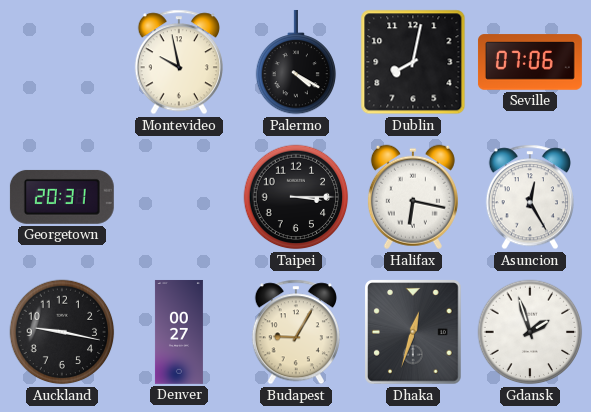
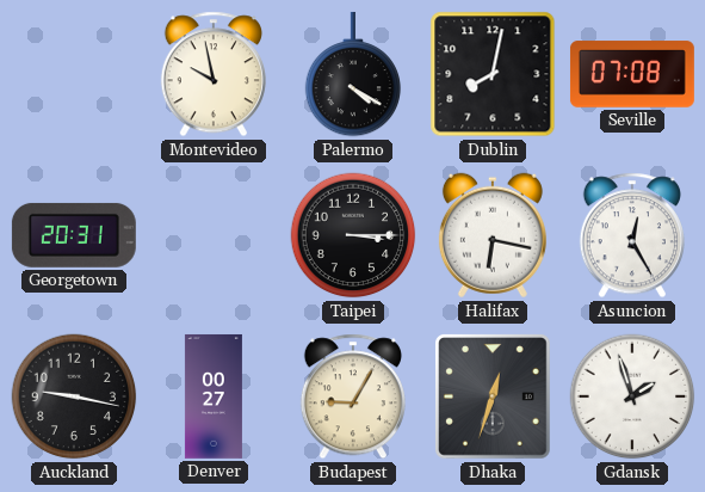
Seville: 07:06 -> 07:08
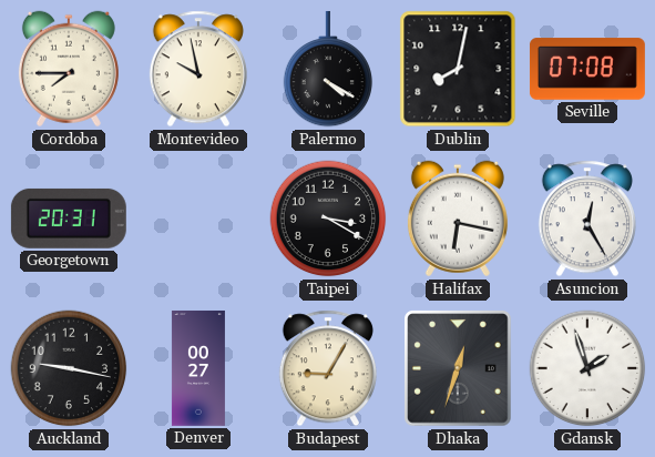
Cordoba: none -> 7:45
Taipei: 3:15 -> 3:20
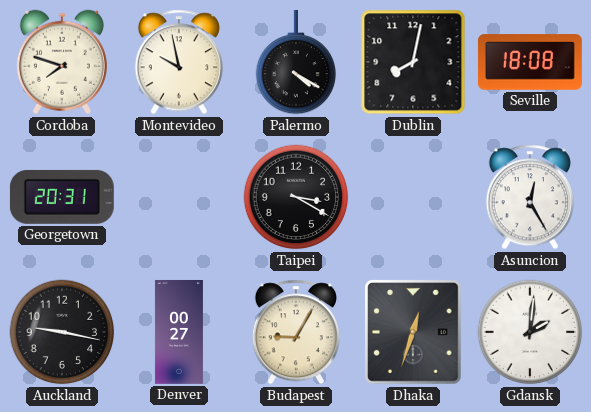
Cordoba: 7:45 -> 7:48
Seville: 07:08 -> 18:08
Halifax: 6:17 -> none
Gdansk: 1:57 -> 2:01
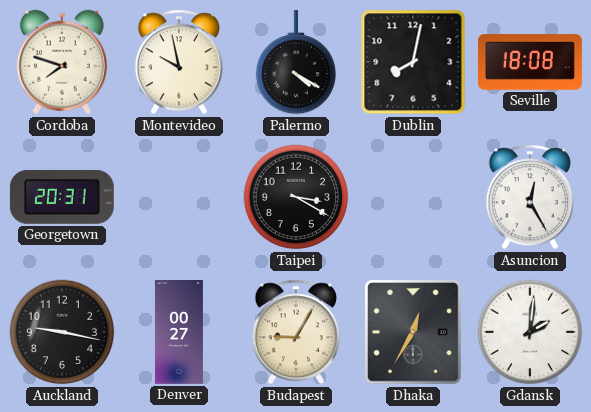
Dhaka: 12:33 -> 12:35
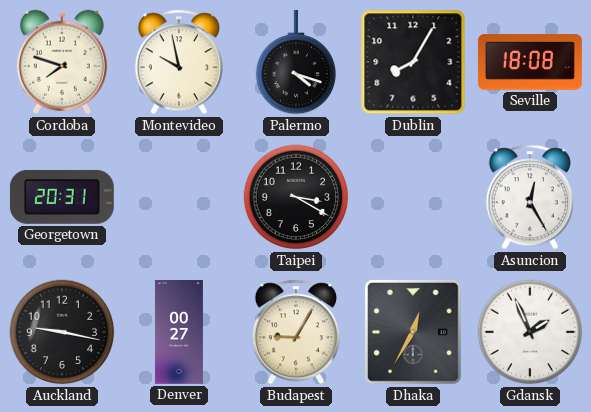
Palermo: 4:20 -> 4:18
Dublin: 8:02 -> 8:05
Gdansk: 2:01 -> 1:56
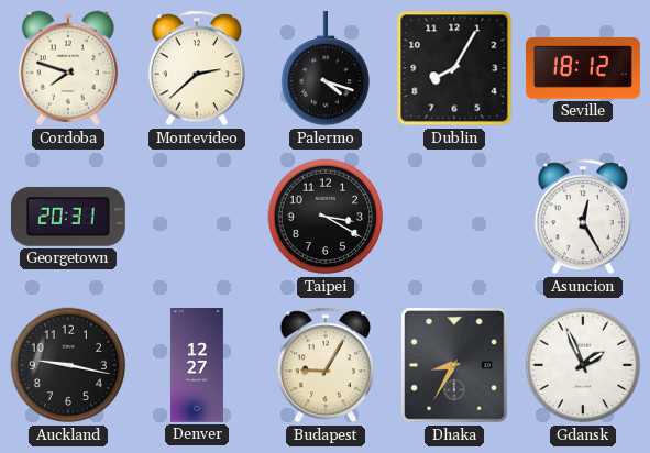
Montevideo: 9:58 -> 2:38
Seville: 18:08 -> 18:12
Denver: 00:27 -> 12:27
Dhaka: 12:35 -> 8:35
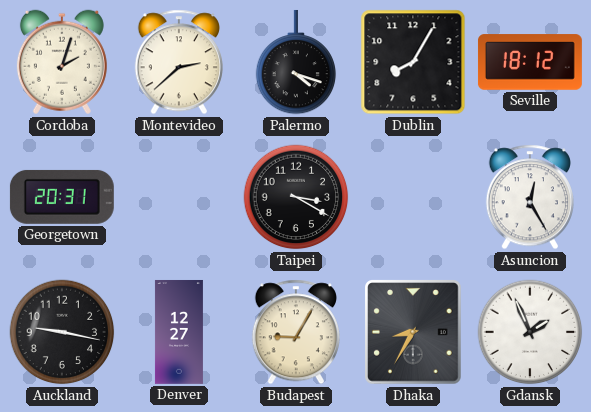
Cordoba: 7:48 -> 2:03
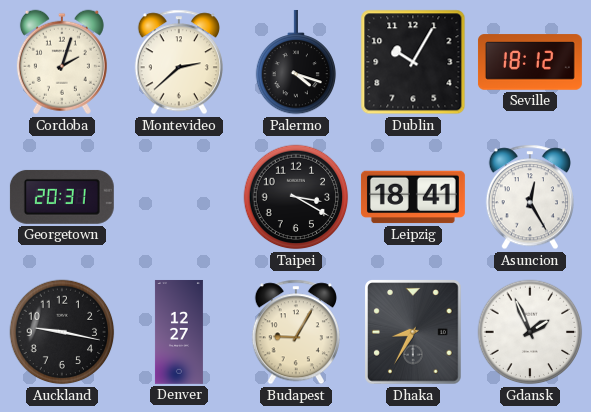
Dublin: 8:05 -> 10:05
Leipzig: none -> 18:41
